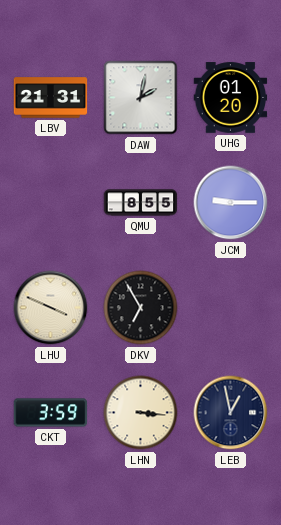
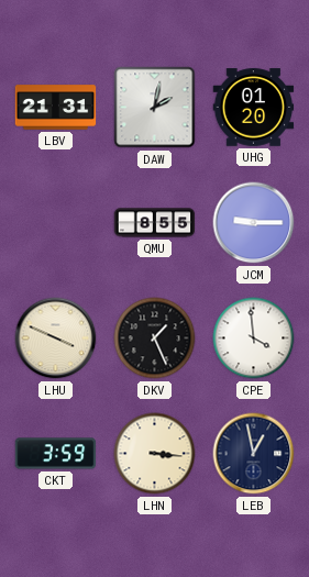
DKV: 6:55 -> 1:26
CPE: none -> 3:59
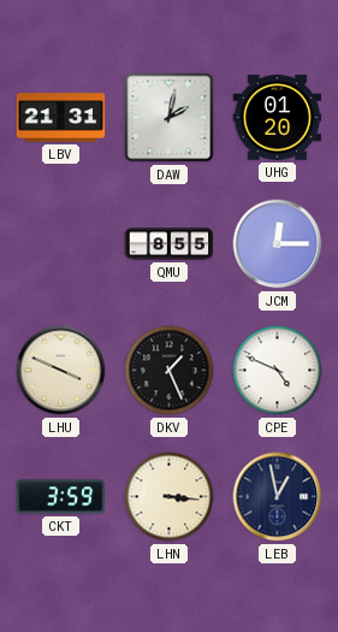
JCM: 9:15 -> 12:15
CPE: 3:59 -> 4:49
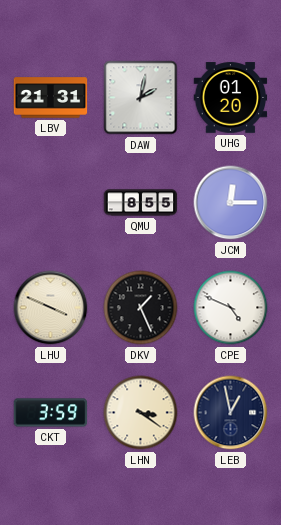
LHN: 3:16 -> 3:21
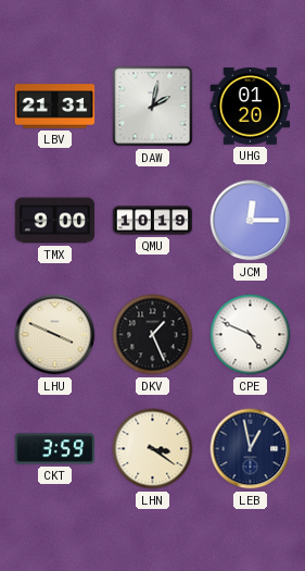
TMX: none -> 9:00
QMU: 8:55 -> 10:19
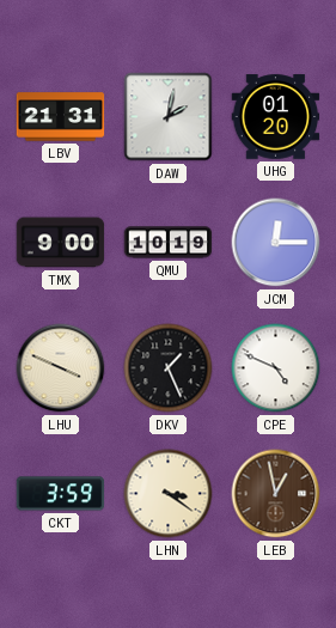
LEB dial: navy -> brown
